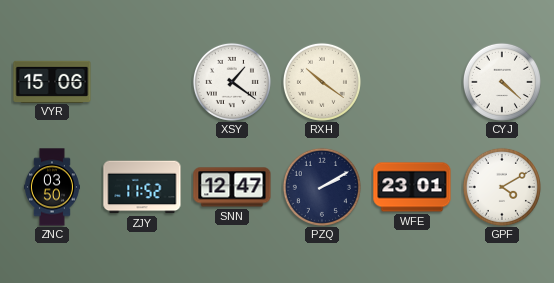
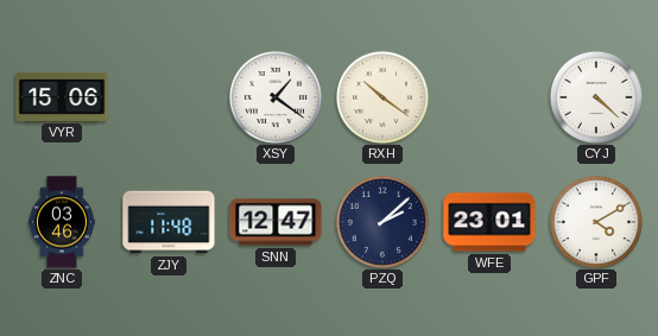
ZNC: 03:50 -> 03:46
ZJY: 11:52 -> 11:48
PZQ: 2:10 -> 2:08
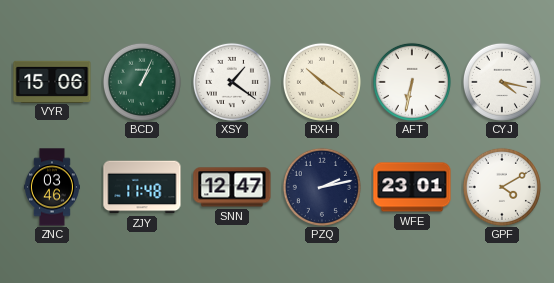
BCD: none -> 1:04
AFT: none -> 6:32
CYJ: 4:22 -> 4:17
PZQ: 2:08 -> 2:13
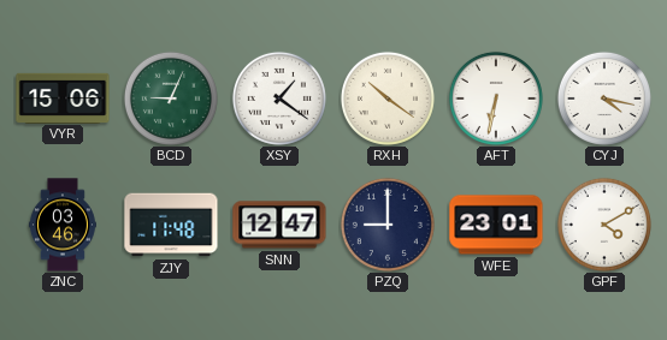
BCD: 1:04 -> 9:04
PZQ: 2:13 -> 9:00
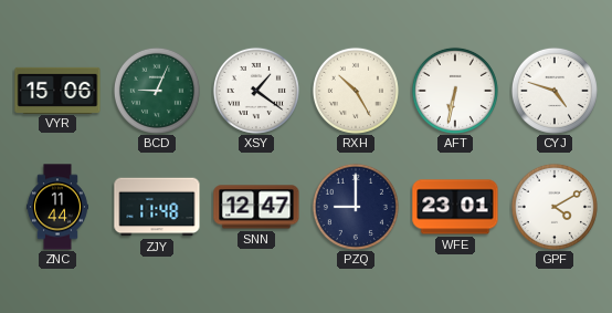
RXH: 10:21 -> 10:25
CYJ: 4:17 -> 4:48
ZNC: 03:46 -> 11:44
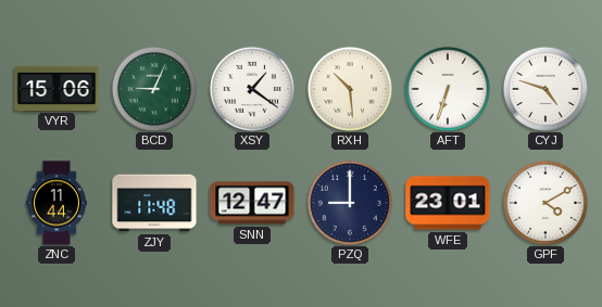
RXH: 10:25 -> 10:29
AFT: 6:32 -> 6:33
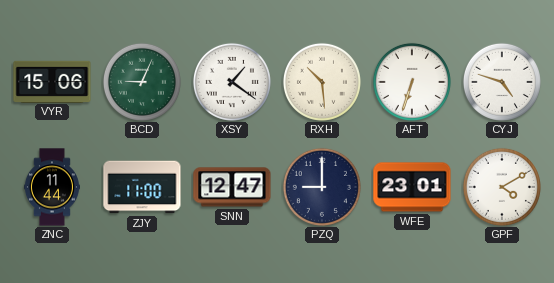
ZJY: 11:48 -> 11:00
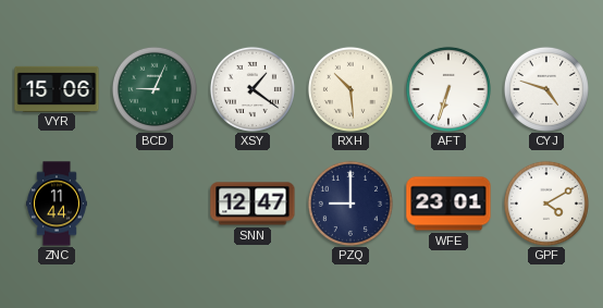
ZJY: 11:00 -> none
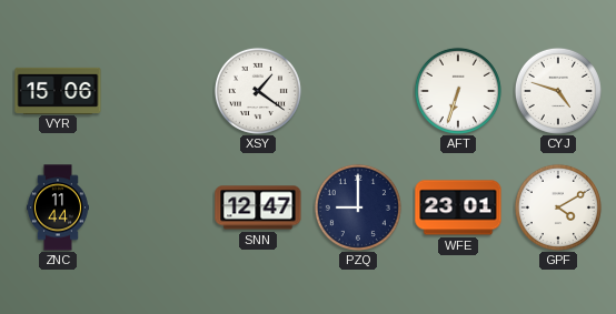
BCD: 9:04 -> none
RXH: 10:29 -> none
